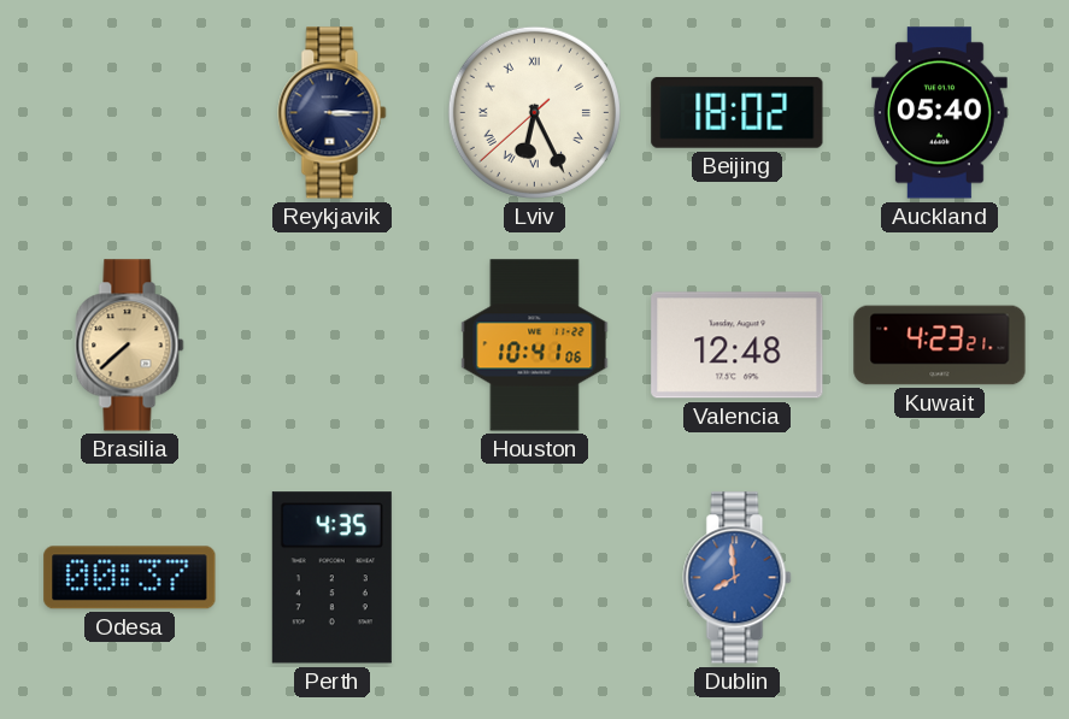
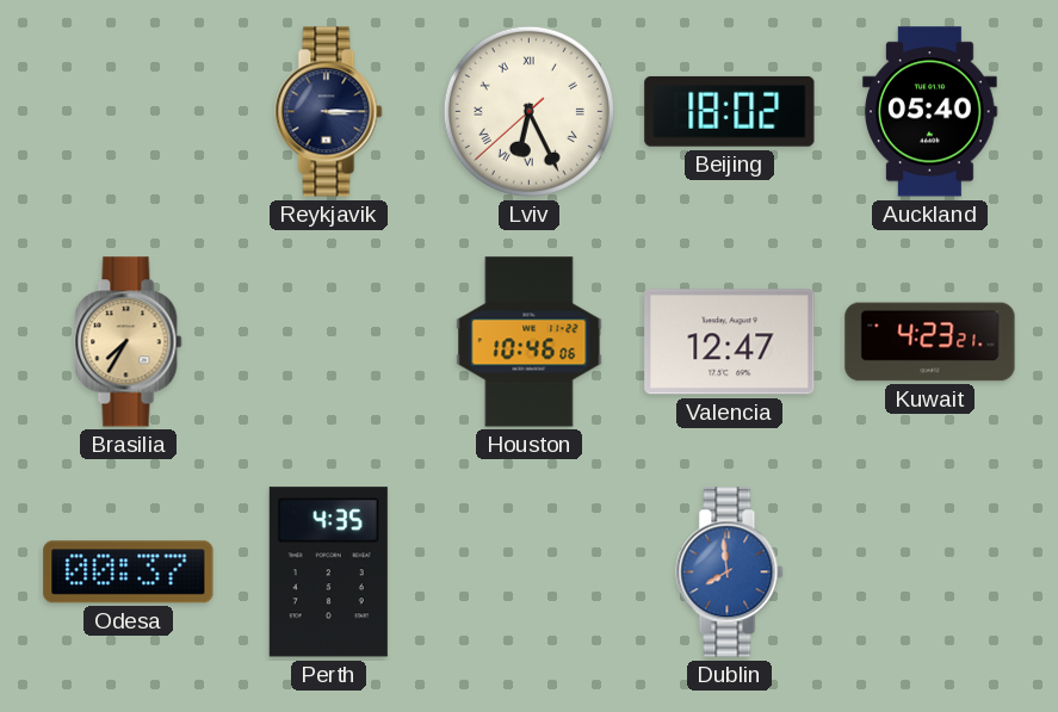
Brasilia: 7:38 -> 7:35
Houston: 10:41 -> 10:46
Valencia: 12:48 -> 12:47
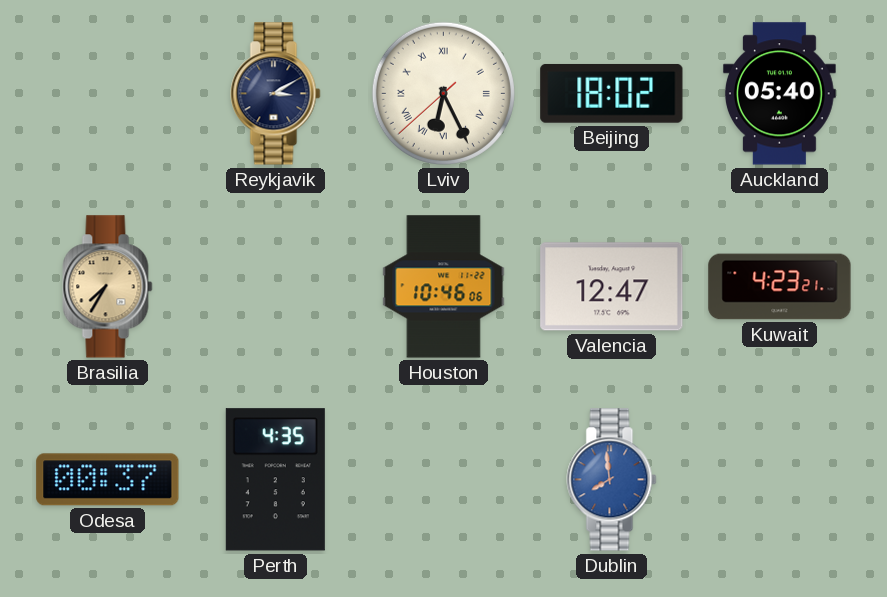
Reykjavik: 3:15 -> 3:10
